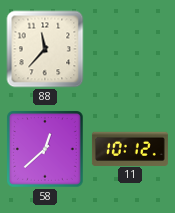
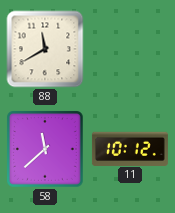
88: 11:37 -> 11:40
58: 12:38 -> 11:38
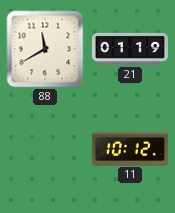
21: none -> 01:19
58: 11:38 -> none
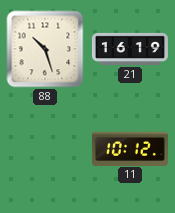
88: 11:40 -> 10:27
21: 01:19 -> 16:19
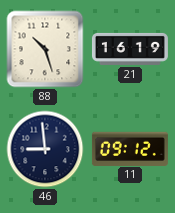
46: none -> 8:59
11: 10:12 -> 09:12
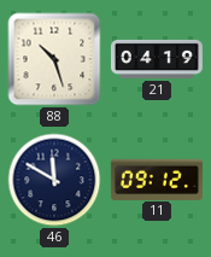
21: 16:19 -> 04:19
46: 8:59 -> 11:50
